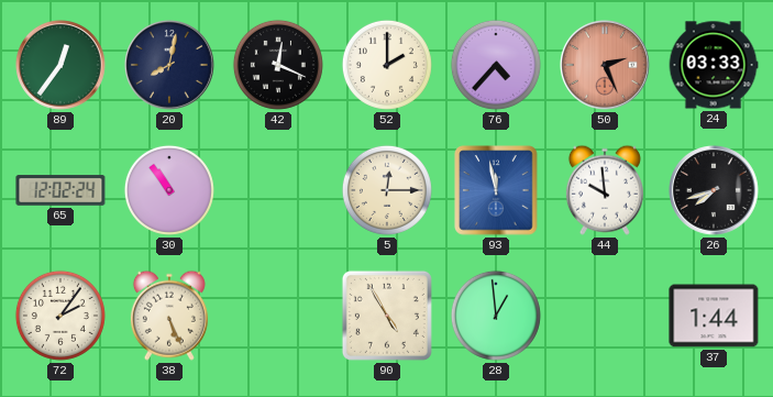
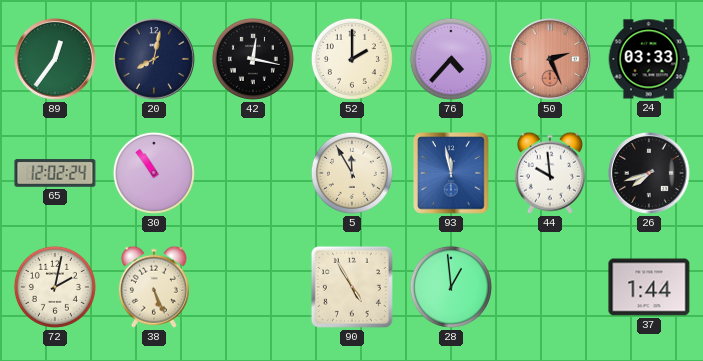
42: 12:19 -> 12:17
5: 12:15 -> 11:55
72: 2:06 -> 2:02
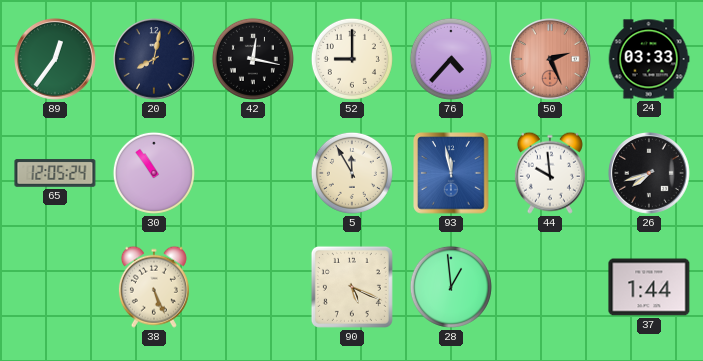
52: 2:00 -> 9:00
65: 12:02 -> 12:05
72: 2:02 -> none
90: 4:55 -> 5:19
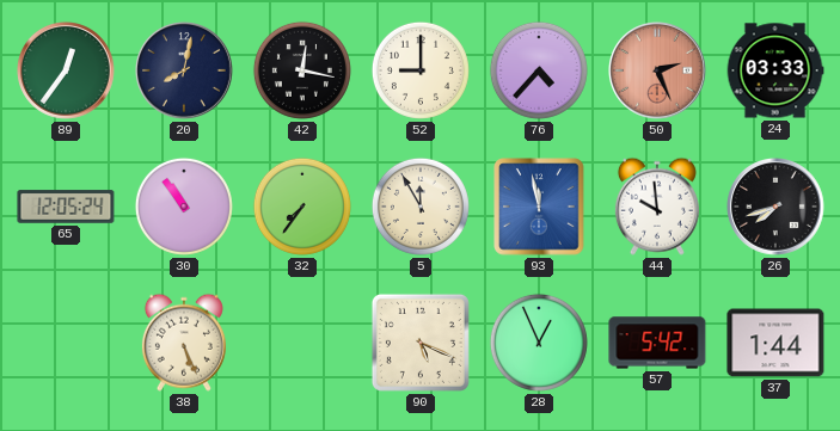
32: none -> 7:36
28: 12:59 -> 12:56
57: none -> 5:42
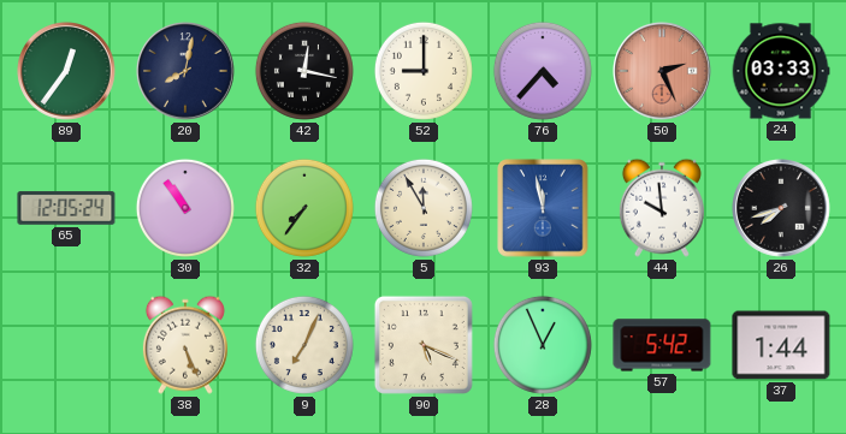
9: none -> 7:04
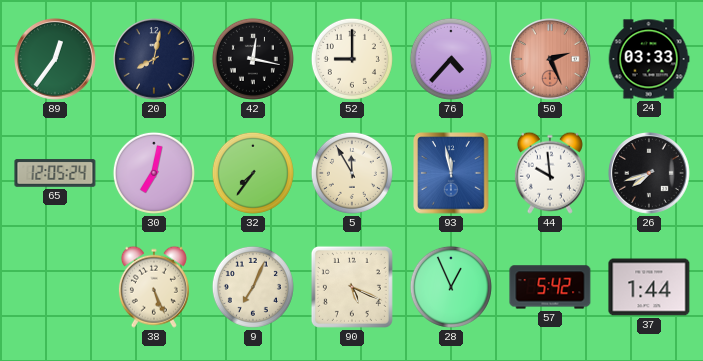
30: 10:54 -> 7:02
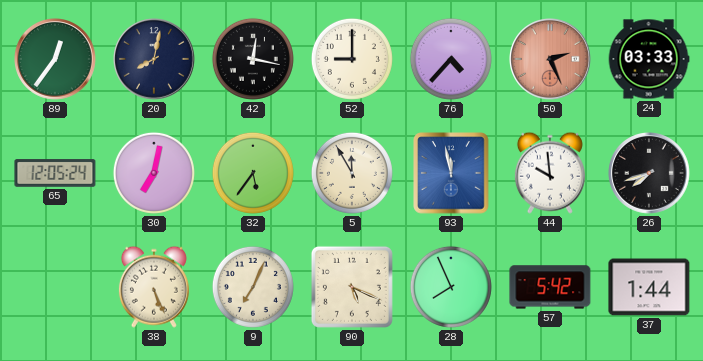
32: 7:36 -> 5:36
28: 12:56 -> 7:56
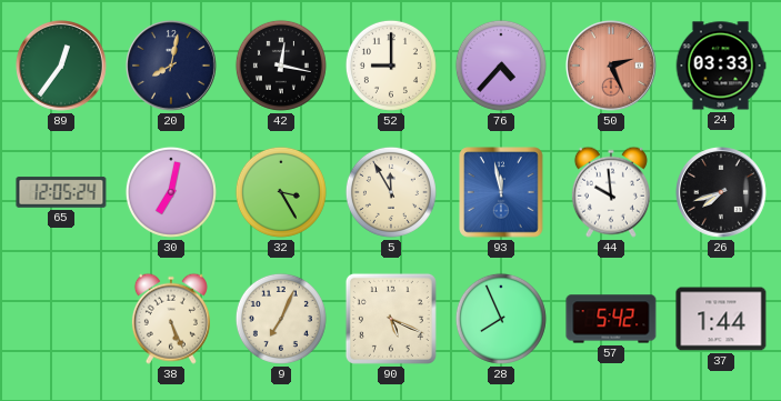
32: 5:36 -> 3:25
